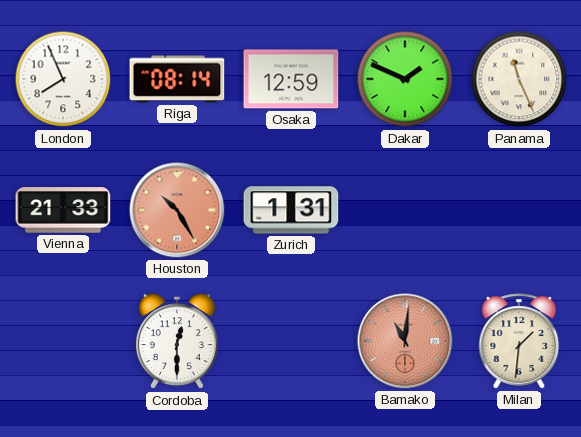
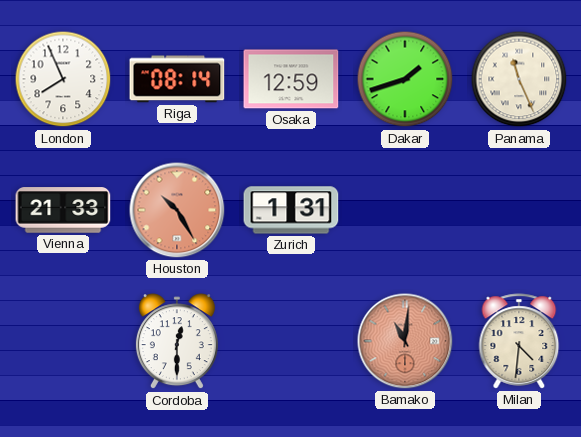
Dakar: 1:49 -> 1:42
Milan: 1:31 -> 4:31
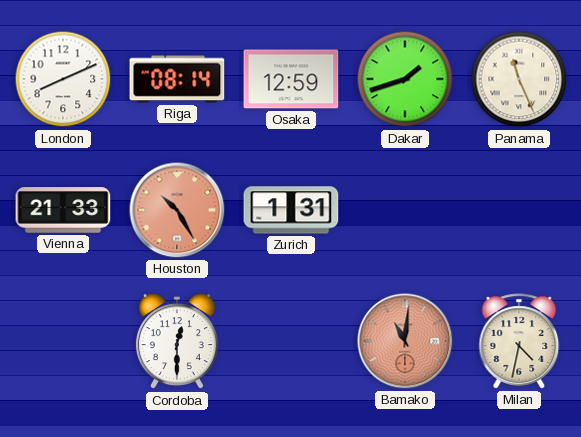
London: 7:56 -> 8:11
Milan: 4:31 -> 4:32
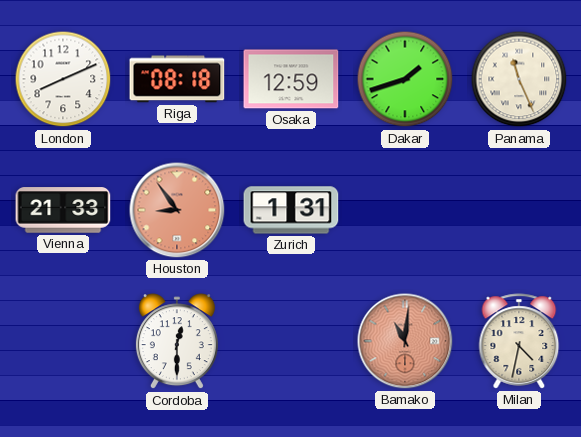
Riga: 08:14 -> 08:18
Houston: 10:25 -> 8:54
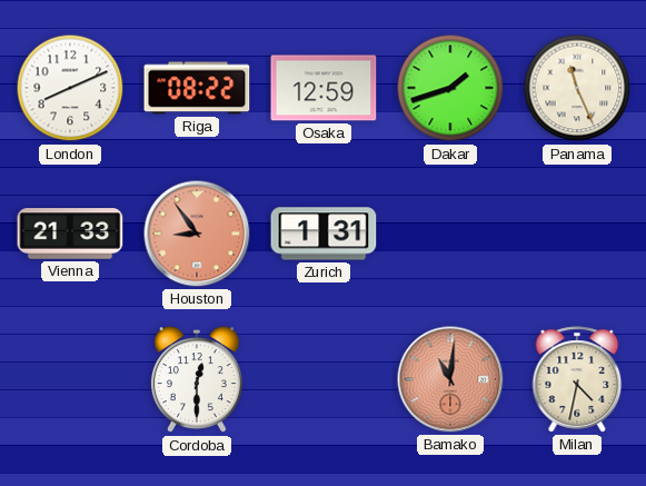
Riga: 08:18 -> 08:22
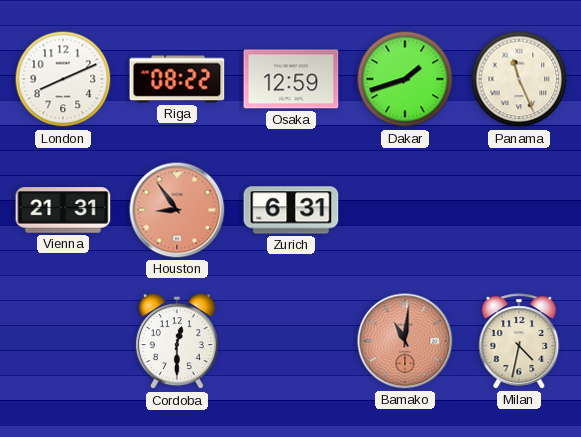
Vienna: 21:33 -> 21:31
Zurich: 1:31 -> 6:31
